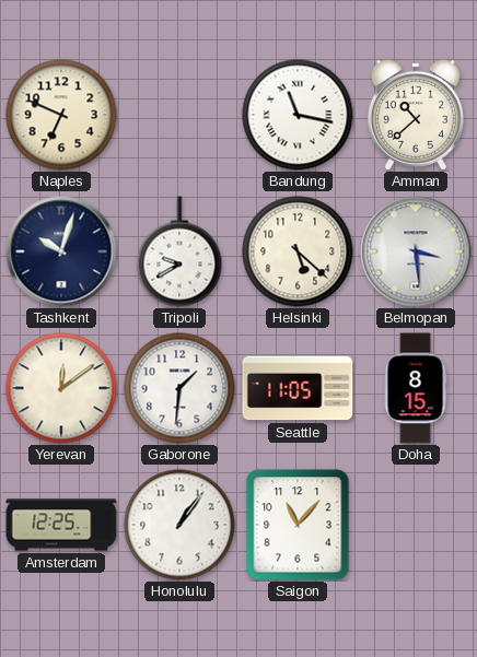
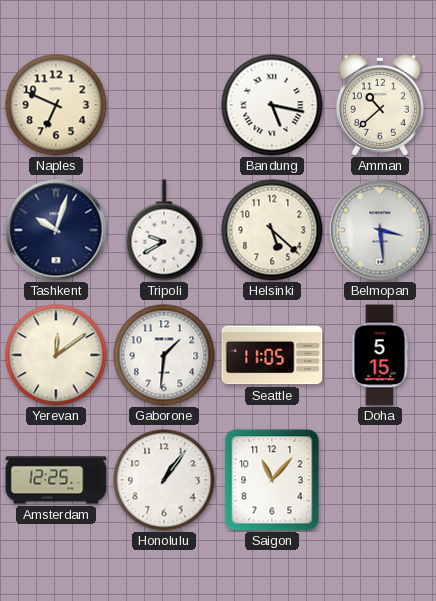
Bandung: 11:17 -> 5:17
Doha: 8:15 -> 5:15
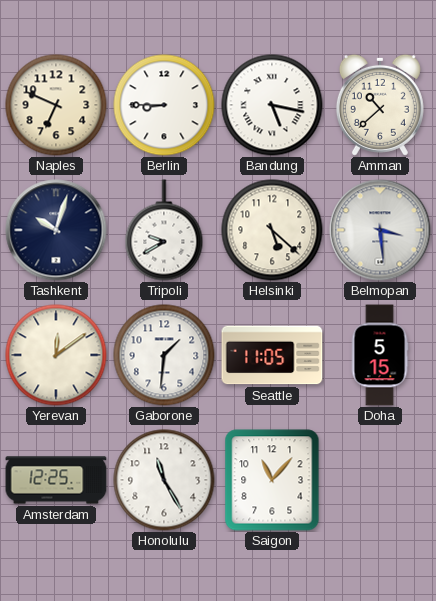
Berlin: none -> 8:45
Honolulu: 1:06 -> 11:25
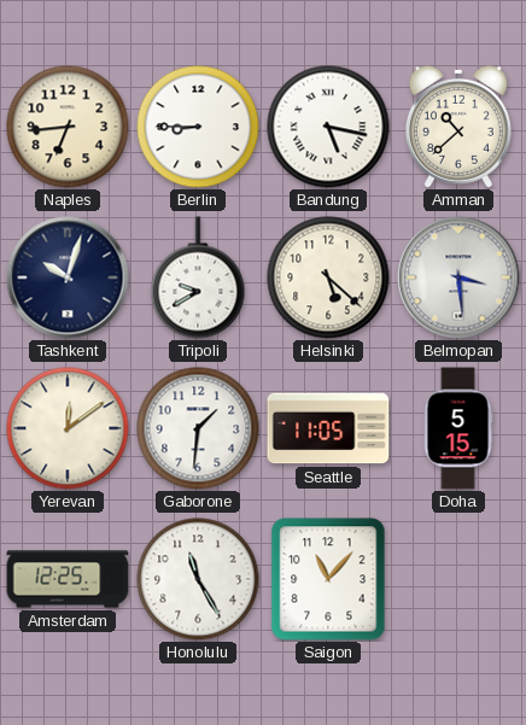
Naples: 6:49 -> 6:44
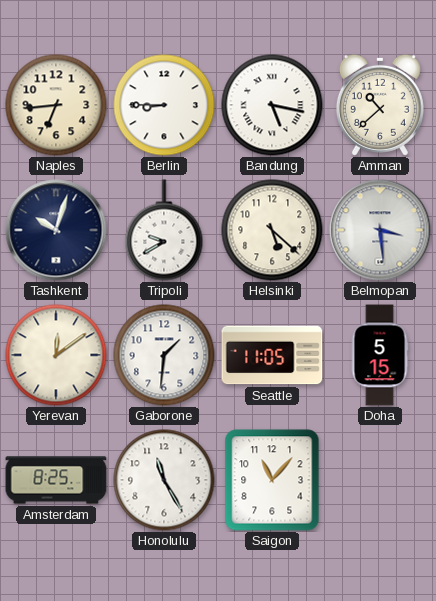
Amsterdam: 12:25 -> 8:25
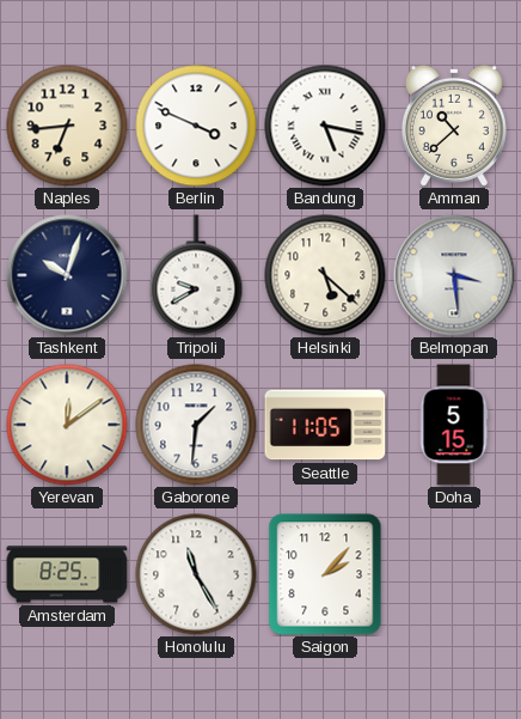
Berlin: 8:45 -> 3:49
Saigon: 11:07 -> 2:07
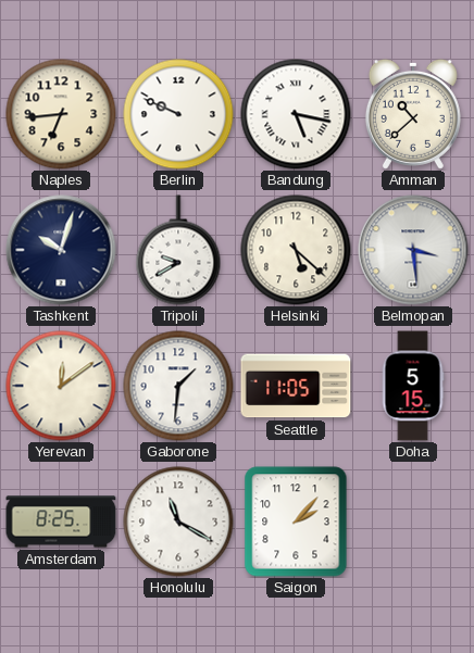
Berlin: 3:49 -> 9:49
Honolulu: 11:25 -> 11:20
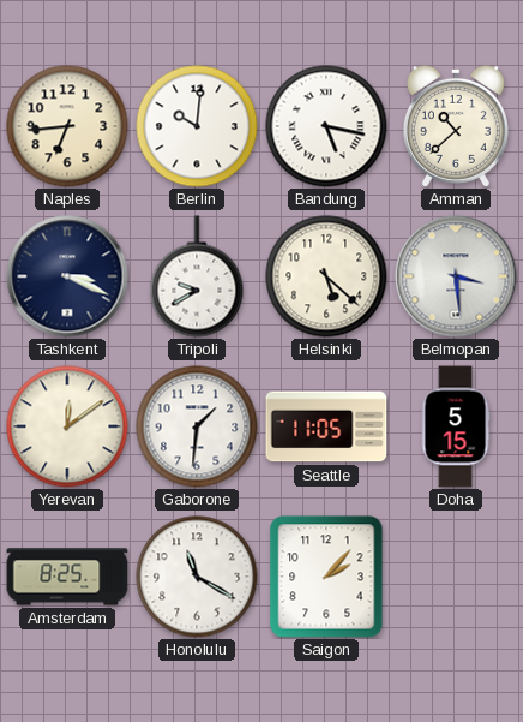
Berlin: 9:49 -> 10:01
Tashkent: 10:03 -> 3:19
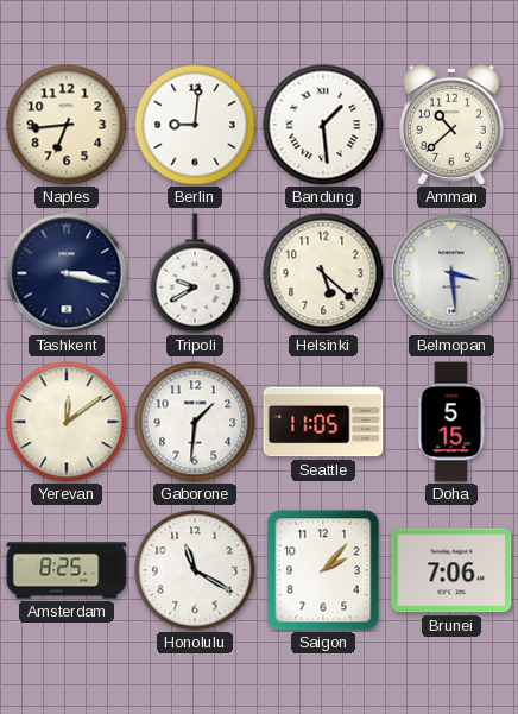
Berlin: 10:01 -> 9:01
Bandung: 5:17 -> 1:29
Tashkent: 3:19 -> 3:17
Brunei: none -> 7:06
